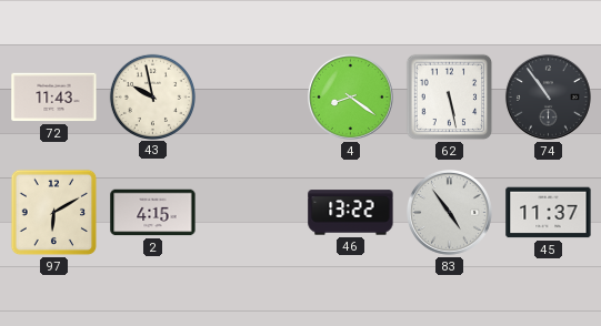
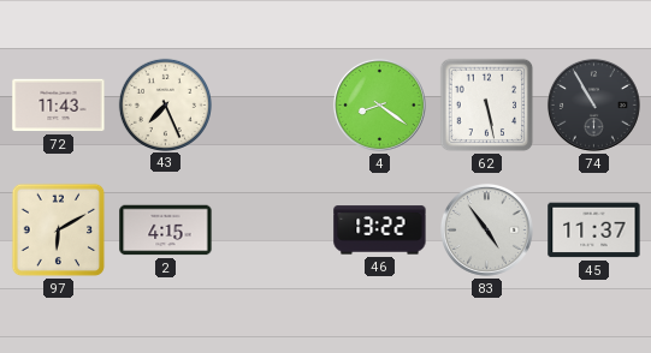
43: 9:58 -> 7:26
74: 10:54 -> 10:55
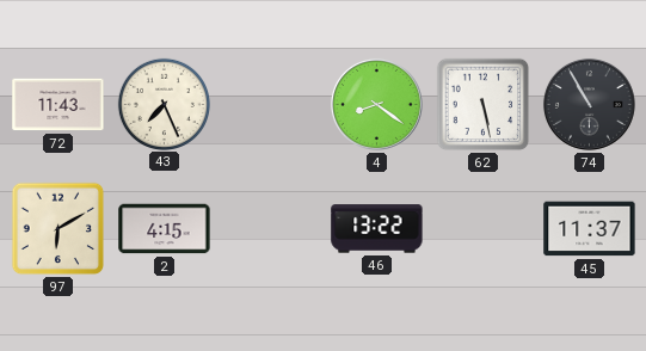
83: 4:54 -> none
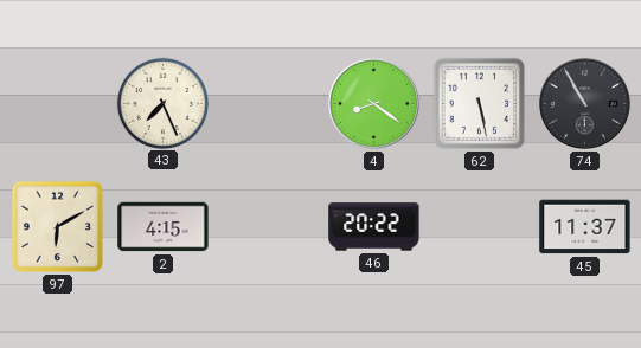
72: 11:43 -> none
46: 13:22 -> 20:22
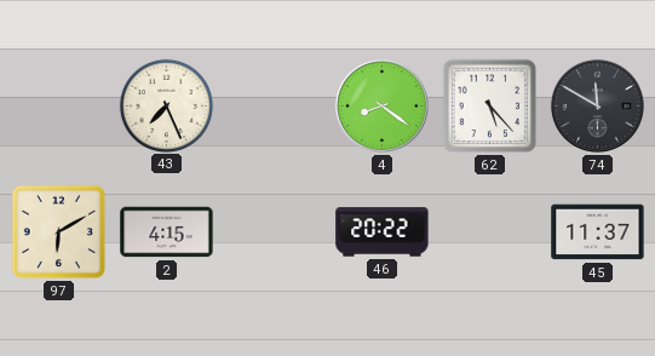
62: 5:28 -> 5:23
74: 10:55 -> 11:50
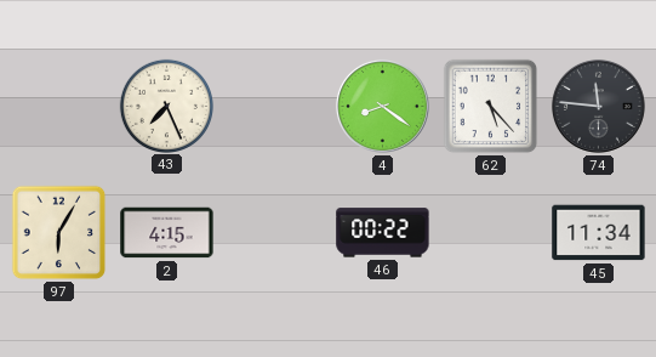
74: 11:50 -> 11:46
97: 6:10 -> 6:05
46: 20:22 -> 00:22
45: 11:37 -> 11:34
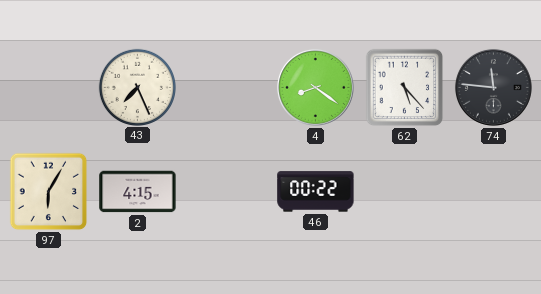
45: 11:34 -> none
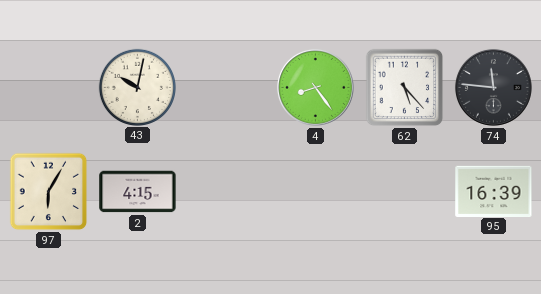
43: 7:26 -> 10:02
4: 8:21 -> 8:24
46: 00:22 -> none
95: none -> 16:39
